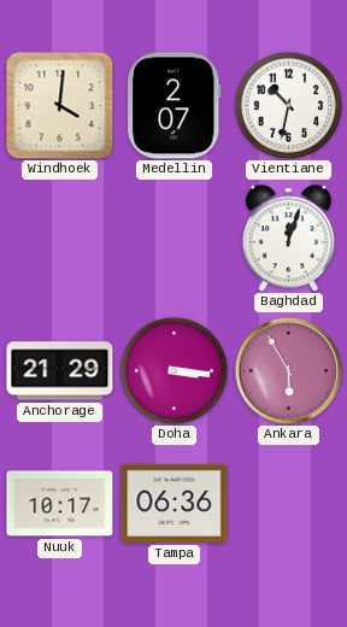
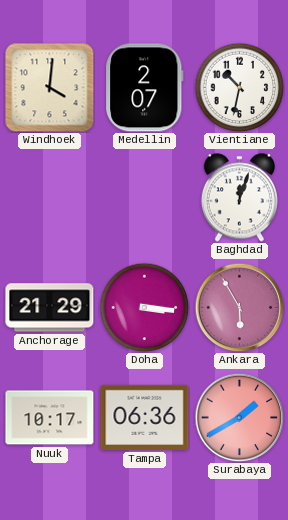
Surabaya: none -> 1:40
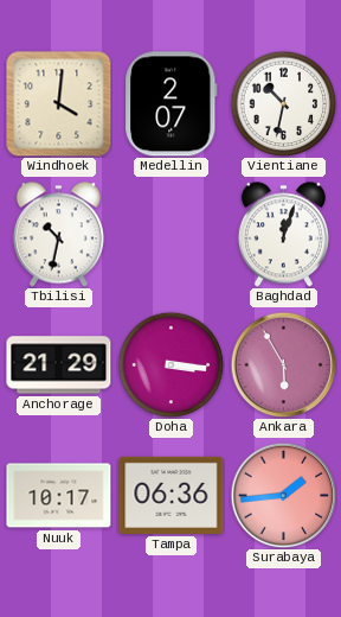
Tbilisi: none -> 10:32
Surabaya: 1:40 -> 1:44
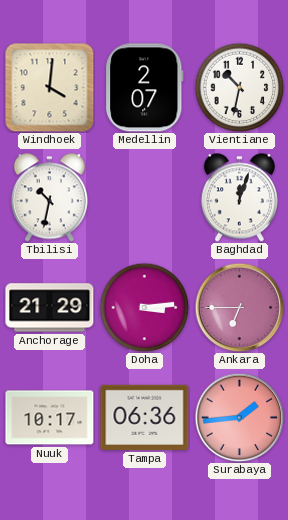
Doha: 3:16 -> 3:14
Ankara: 5:55 -> 6:45
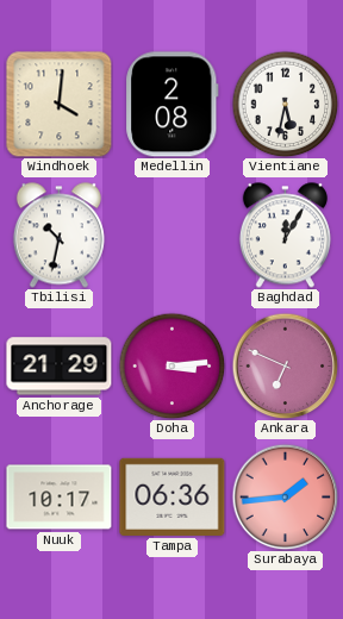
Medellin: 2:07 -> 2:08
Vientiane: 10:32 -> 5:32
Baghdad: 12:03 -> 12:05
Ankara: 6:45 -> 6:49
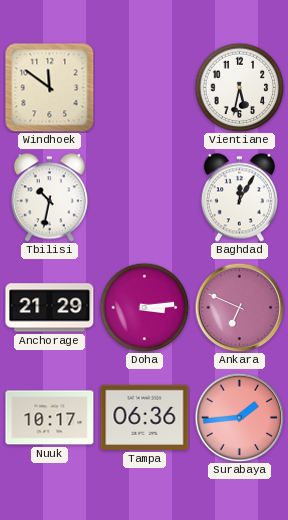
Windhoek: 4:01 -> 11:51
Medellin: 2:08 -> none
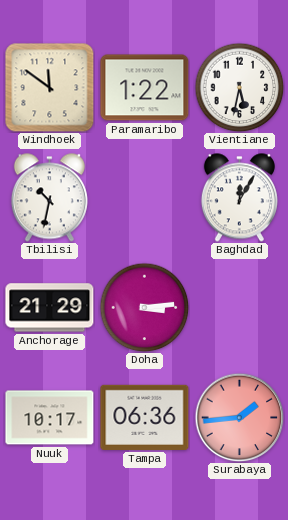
Paramaribo: none -> 1:22
Ankara: 6:49 -> none
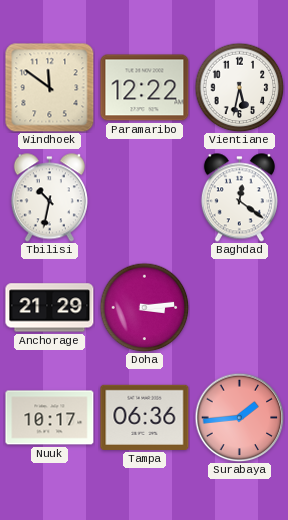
Paramaribo: 1:22 -> 12:22
Baghdad: 12:05 -> 12:21
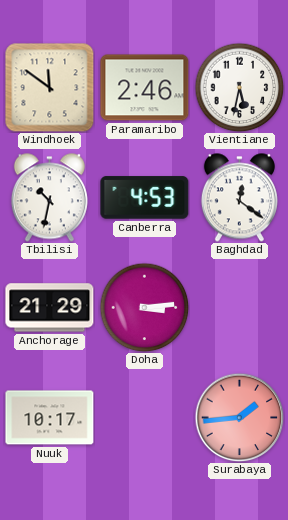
Paramaribo: 12:22 -> 2:46
Canberra: none -> 4:53
Tampa: 06:36 -> none
